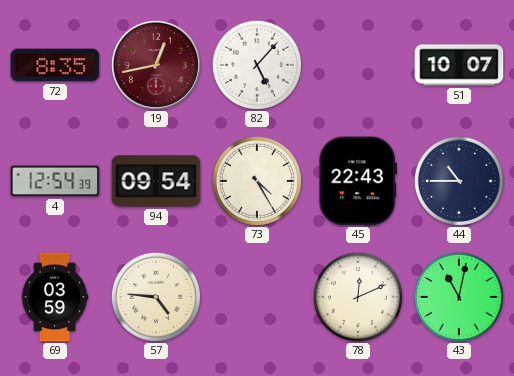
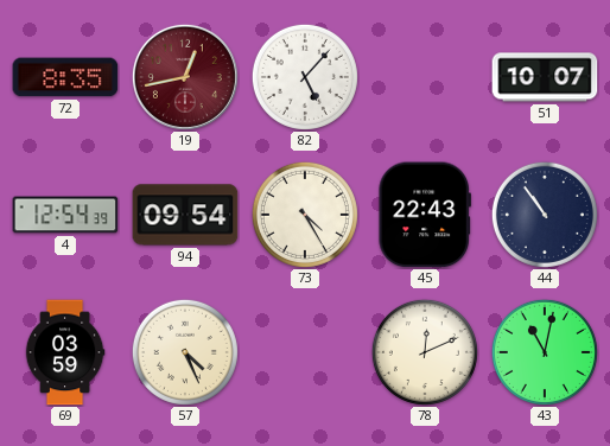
44: 10:45 -> 10:54
57: 4:46 -> 4:26
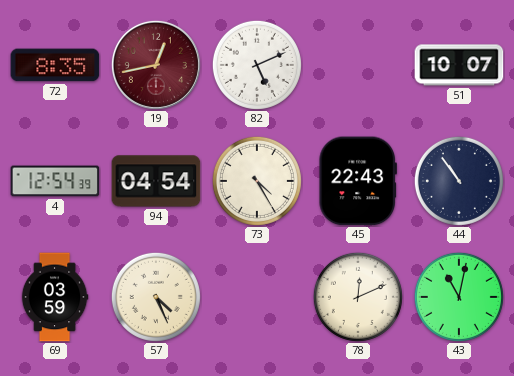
82: 5:07 -> 5:11
94: 09:54 -> 04:54
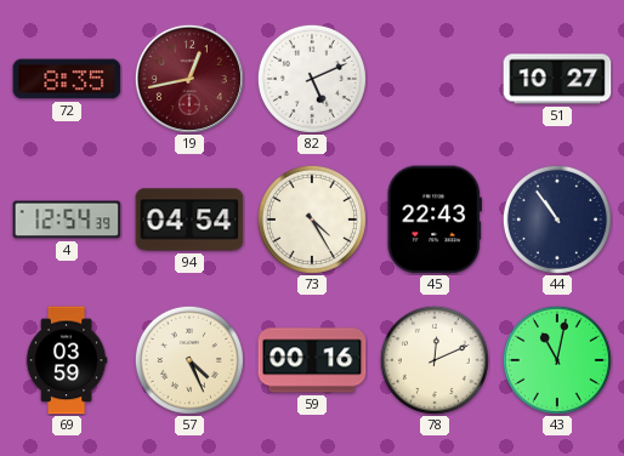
51: 10:07 -> 10:27
59: none -> 00:16
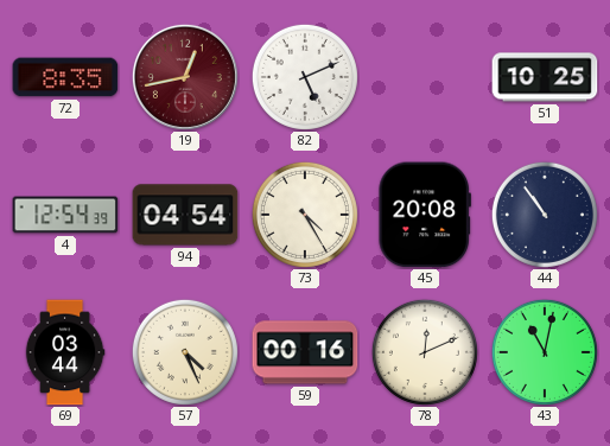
51: 10:27 -> 10:25
45: 22:43 -> 20:08
69: 03:59 -> 03:44
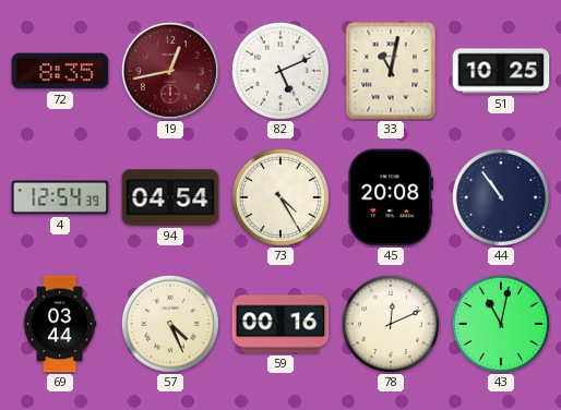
33: none -> 11:02
